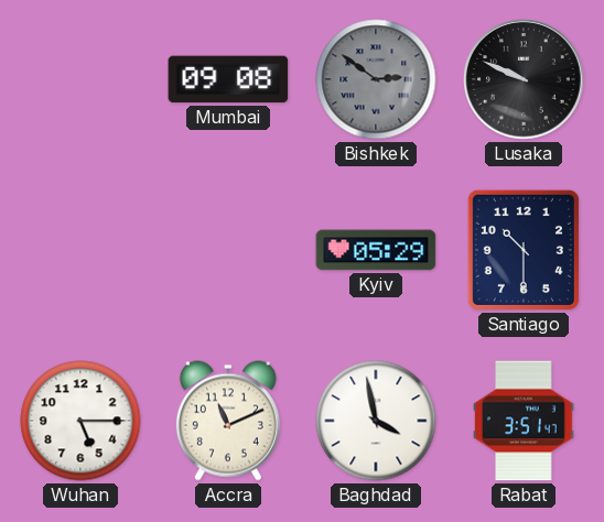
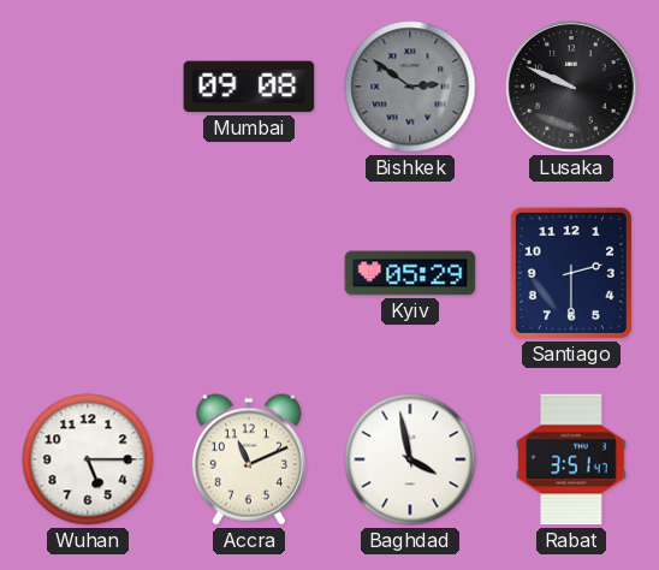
Santiago: 10:30 -> 2:30
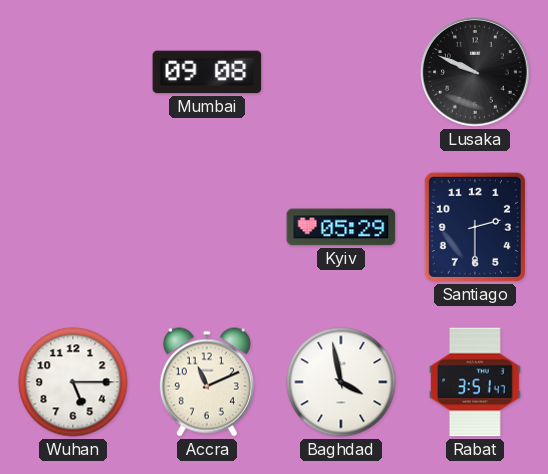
Bishkek: 2:51 -> none
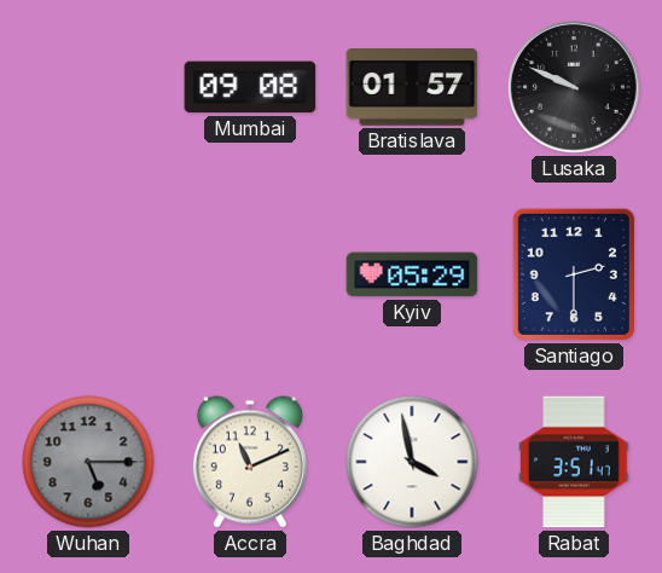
Bratislava: none -> 01:57
Wuhan dial: white -> grey
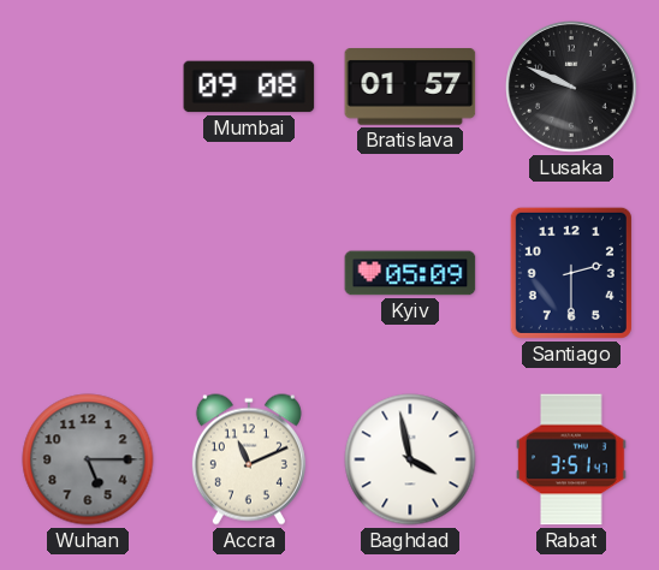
Kyiv: 05:29 -> 05:09
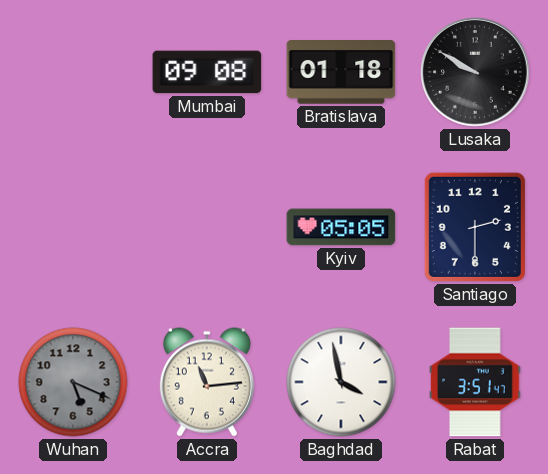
Bratislava: 01:57 -> 01:18
Lusaka: 9:49 -> 9:50
Kyiv: 05:09 -> 05:05
Wuhan: 5:15 -> 5:19
Accra: 11:11 -> 11:14
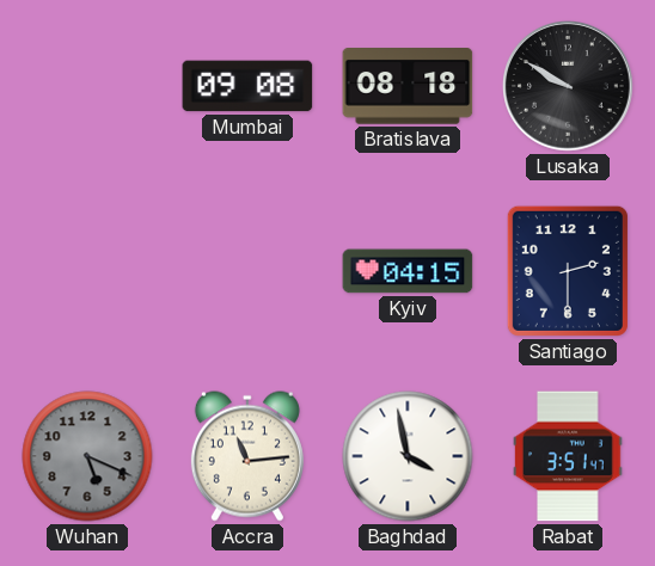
Bratislava: 01:18 -> 08:18
Kyiv: 05:05 -> 04:15
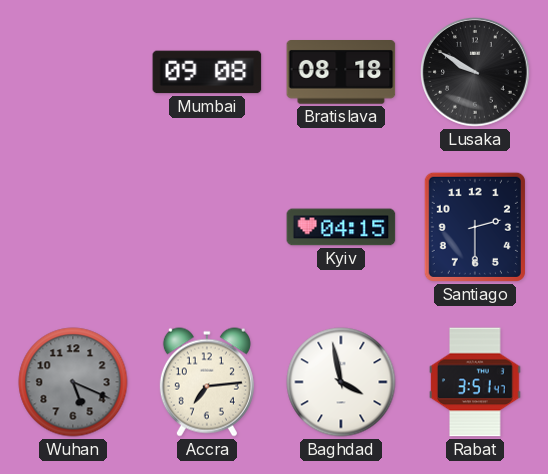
Accra: 11:14 -> 7:14
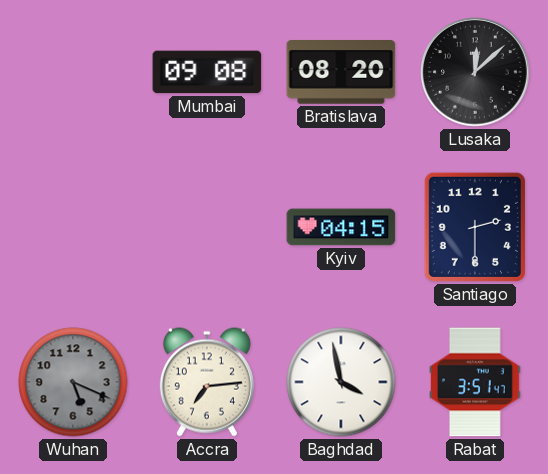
Bratislava: 08:18 -> 08:20
Lusaka: 9:50 -> 12:08
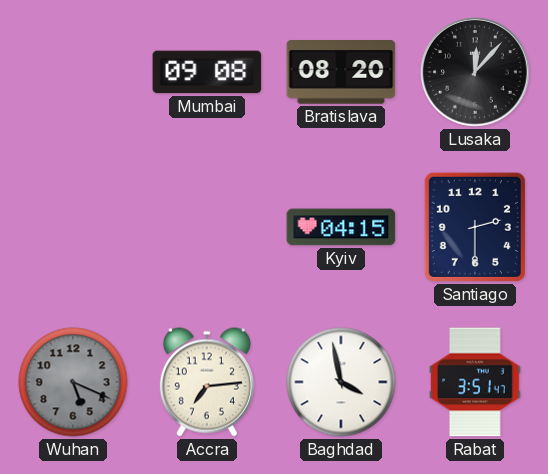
Lusaka: 12:08 -> 12:07
